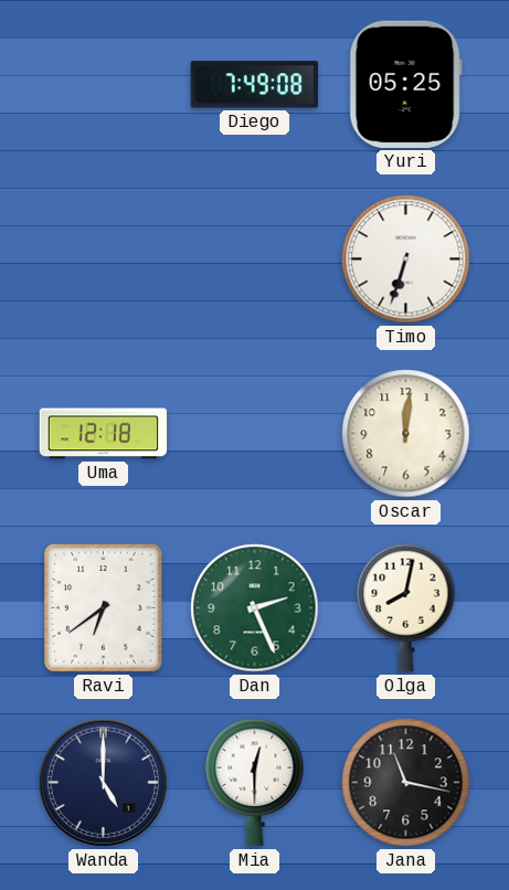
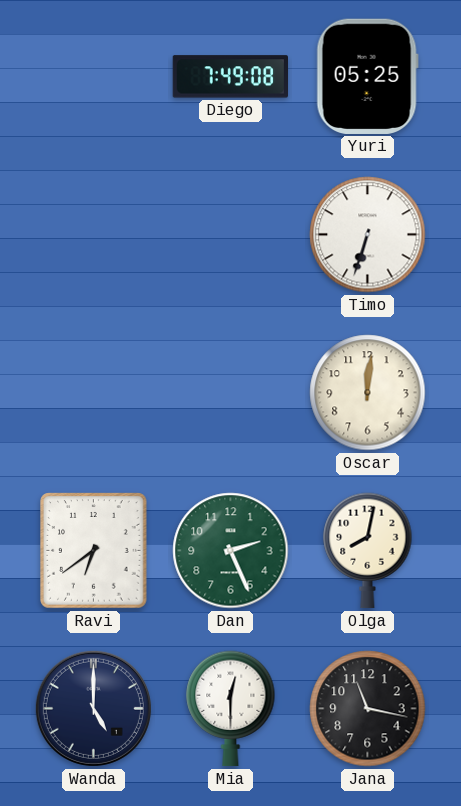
Uma: 12:18 -> none
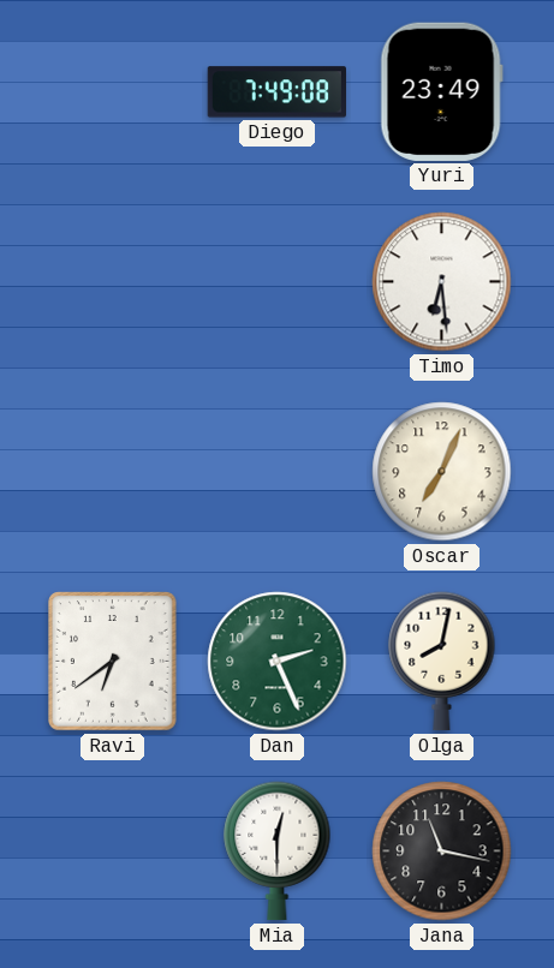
Yuri: 05:25 -> 23:49
Timo: 6:33 -> 6:29
Oscar: 12:01 -> 7:04
Wanda: 5:00 -> none
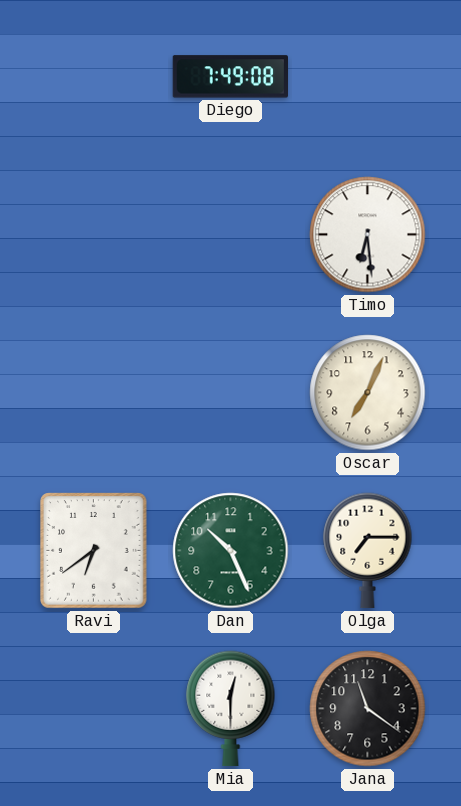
Yuri: 23:49 -> none
Dan: 2:26 -> 10:26
Olga: 8:02 -> 7:15
Jana: 11:17 -> 11:21
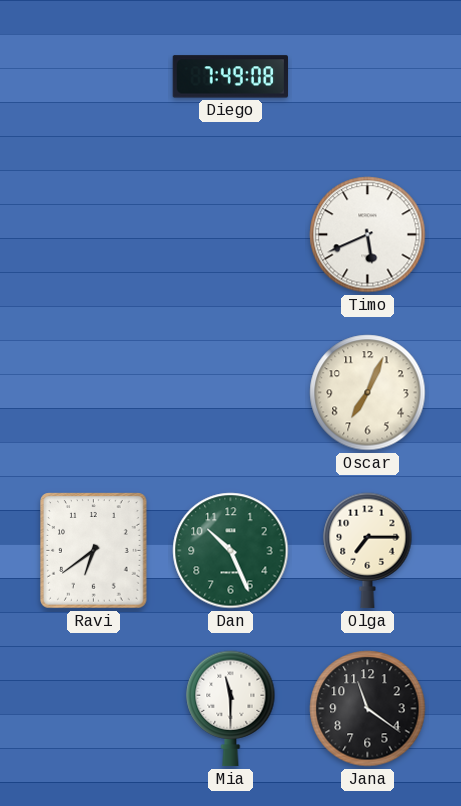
Timo: 6:29 -> 5:41
Mia: 12:30 -> 11:30
